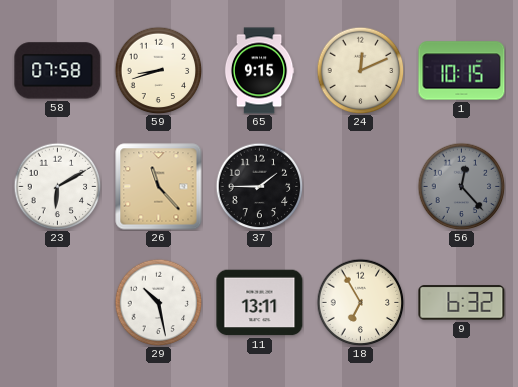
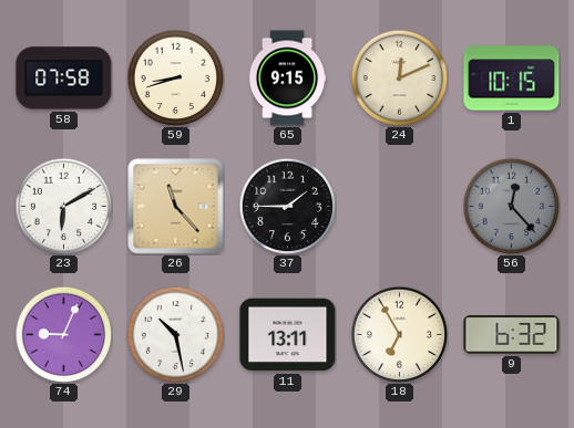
74: none -> 9:04
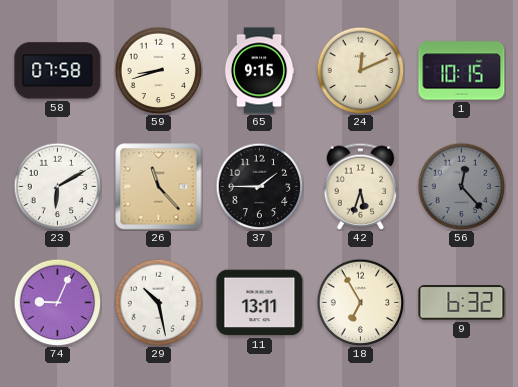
42: none -> 5:33
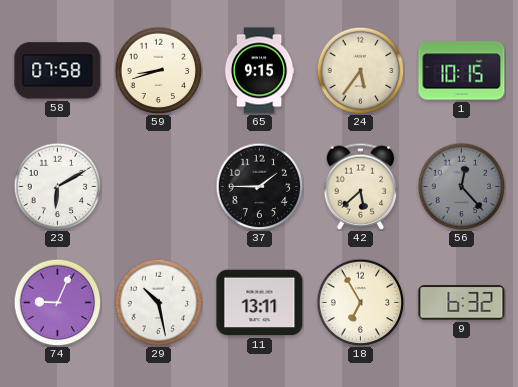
24: 12:11 -> 5:36
26: 11:23 -> none
42: 5:33 -> 5:38
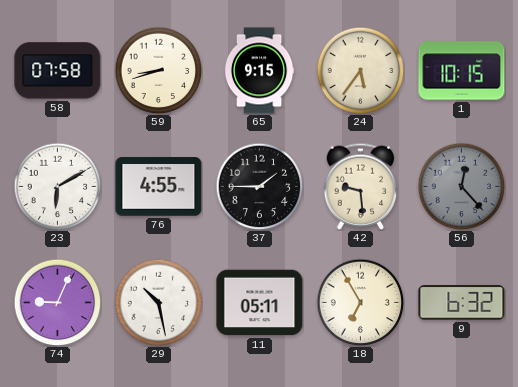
76: none -> 4:55
42: 5:38 -> 9:29
11: 13:11 -> 05:11
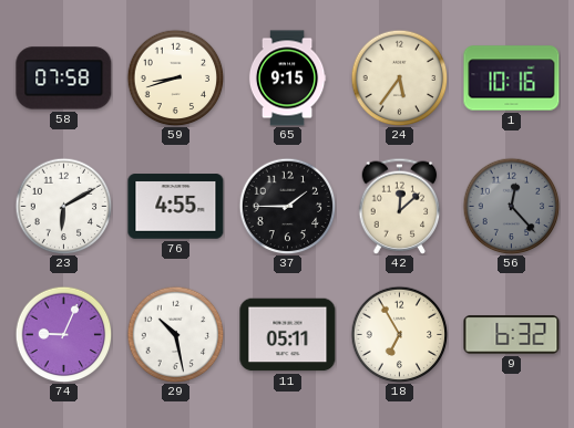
1: 10:15 -> 10:16
42: 9:29 -> 12:08
